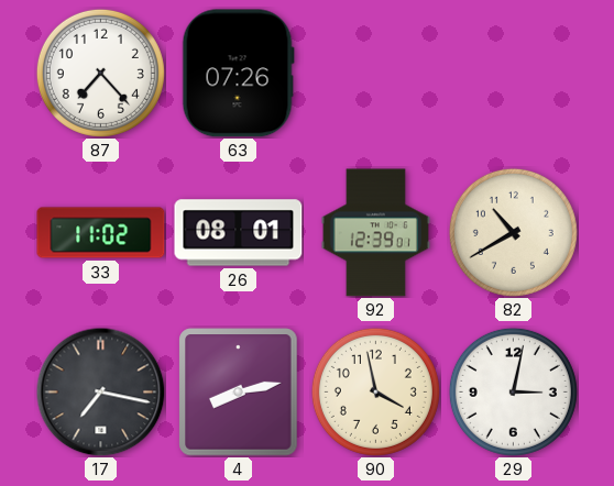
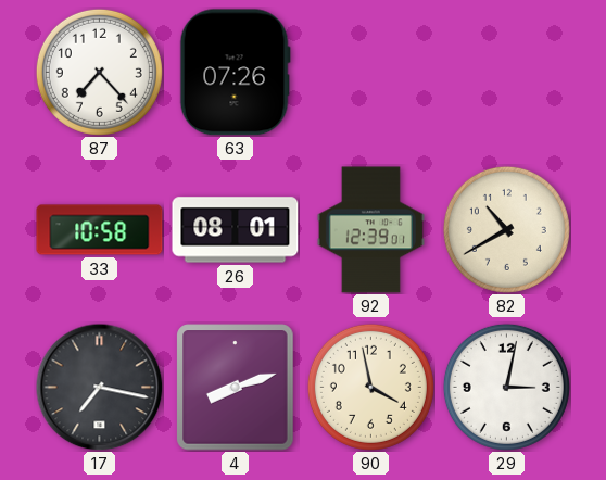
33: 11:02 -> 10:58
4: 8:13 -> 8:12
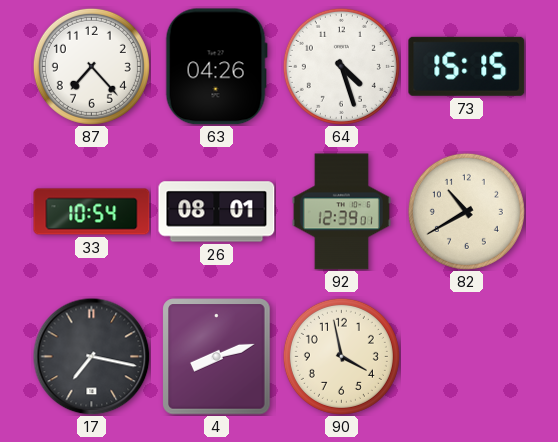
63: 07:26 -> 04:26
64: none -> 4:27
73: none -> 15:15
33: 10:58 -> 10:54
29: 3:02 -> none
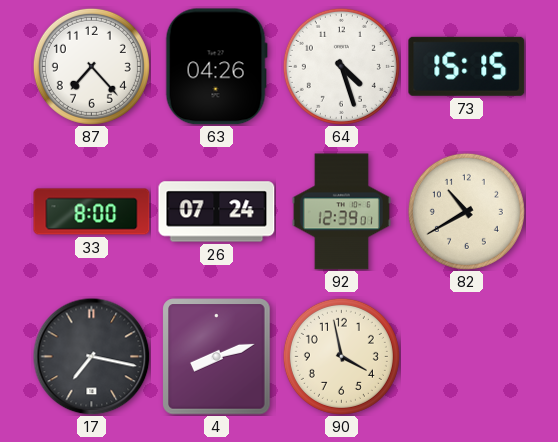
33: 10:54 -> 8:00
26: 08:01 -> 07:24
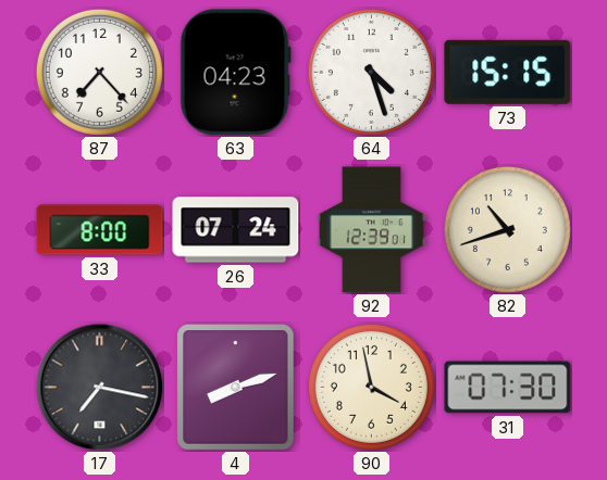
63: 04:26 -> 04:23
82: 10:40 -> 10:42
31: none -> 07:30
